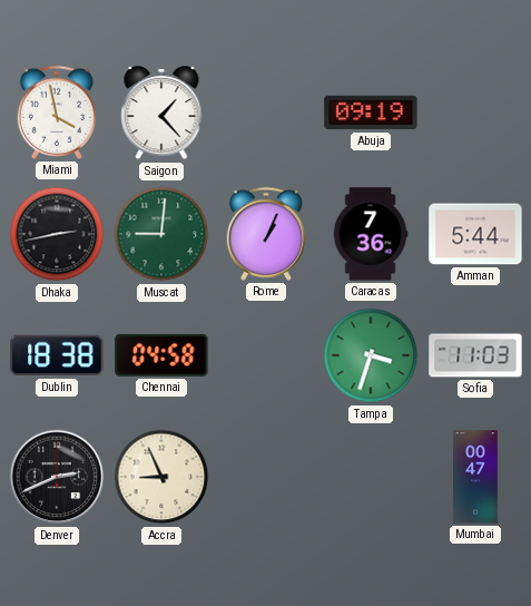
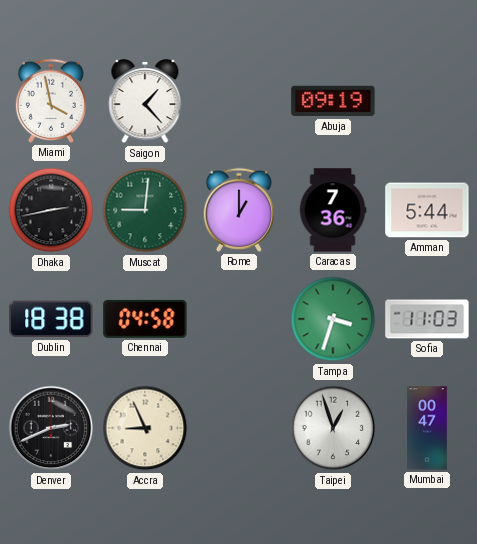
Rome: 1:04 -> 1:00
Taipei: none -> 12:57
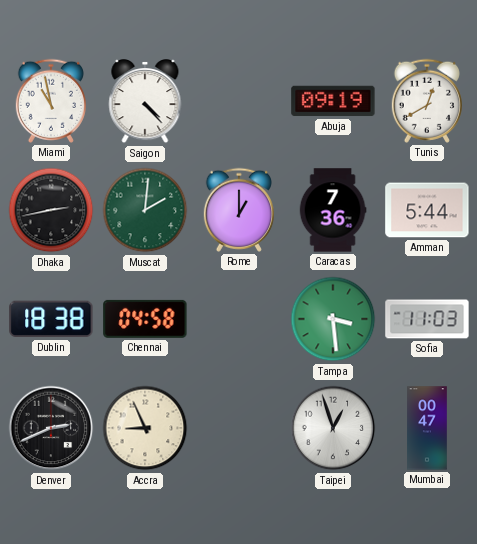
Miami: 3:58 -> 10:58
Saigon: 1:23 -> 4:23
Tunis: none -> 12:40
Muscat: 9:01 -> 2:01
Tampa: 3:33 -> 3:29
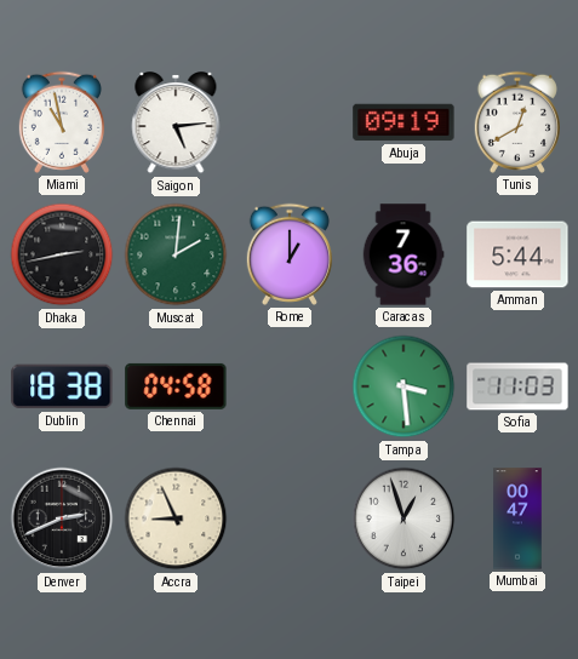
Saigon: 4:23 -> 5:14
